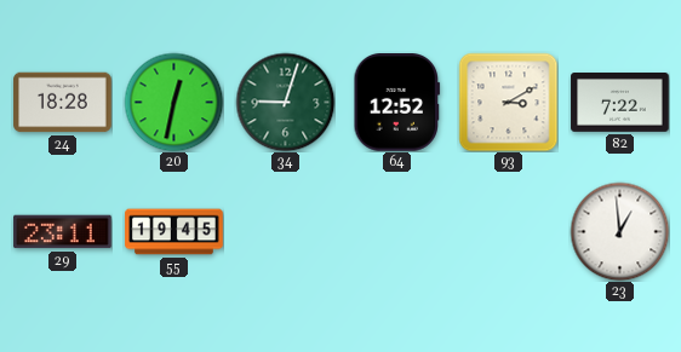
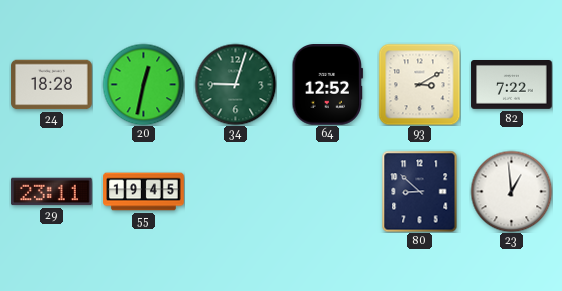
80: none -> 8:52
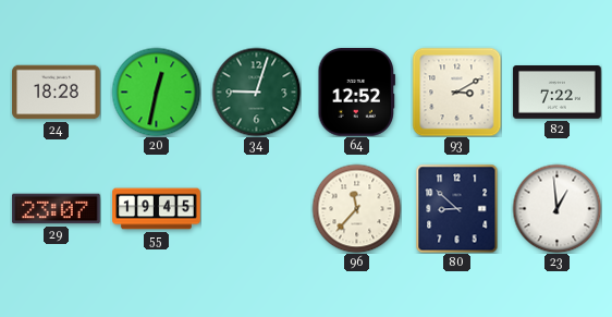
29: 23:11 -> 23:07
96: none -> 11:37
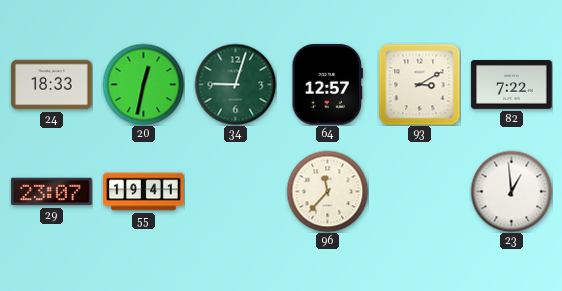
24: 18:28 -> 18:33
64: 12:52 -> 12:57
55: 19:45 -> 19:41
80: 8:52 -> none
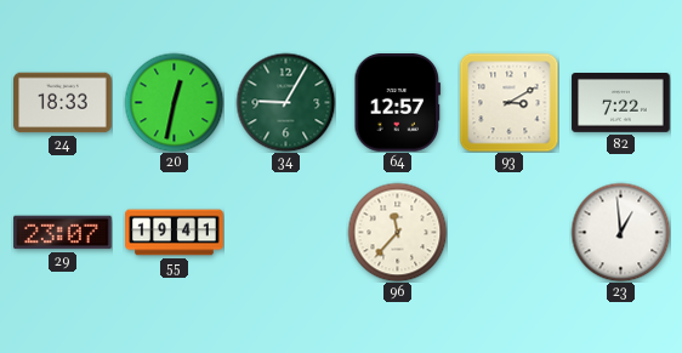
34: 9:03 -> 9:05
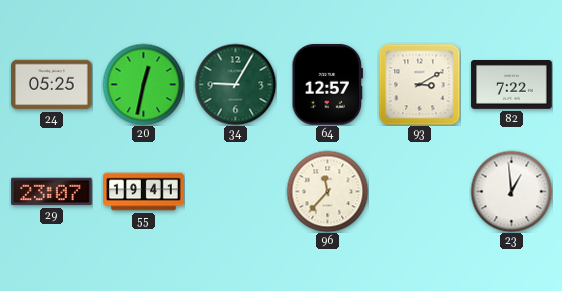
24: 18:33 -> 05:25
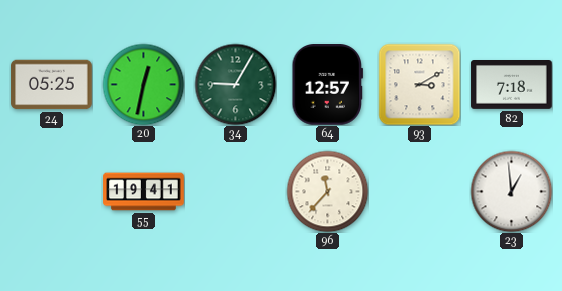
82: 7:22 -> 7:18
29: 23:07 -> none
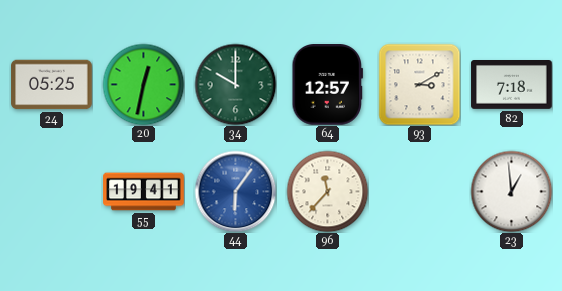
34: 9:05 -> 10:00
44: none -> 6:06
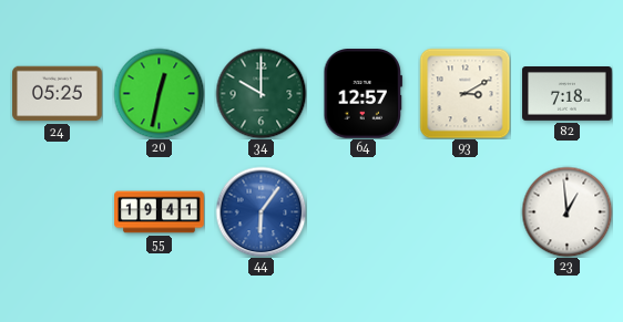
96: 11:37 -> none
